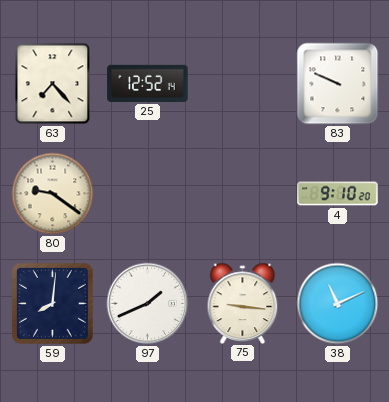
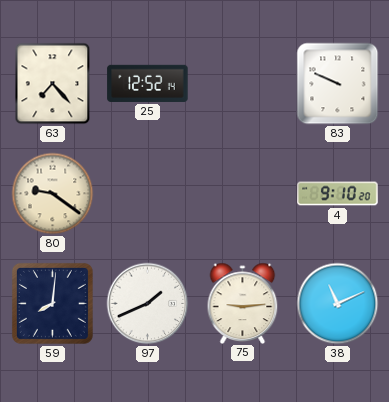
75: 9:16 -> 9:14
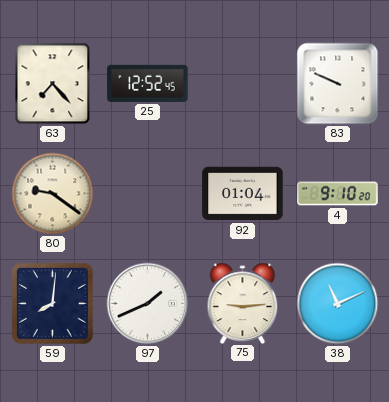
25: 12:52:14 -> 12:52:45
92: none -> 01:04
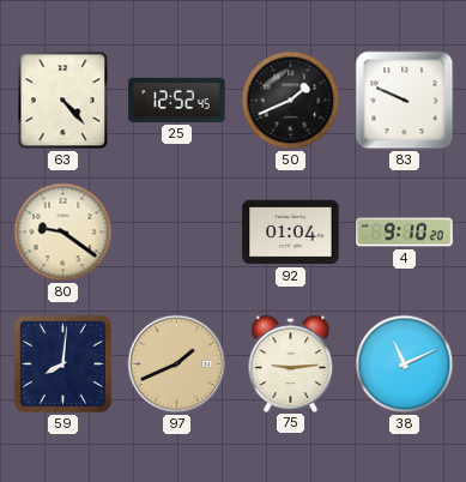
63: 7:23 -> 4:23
50: none -> 1:41
97 dial: white -> champagne
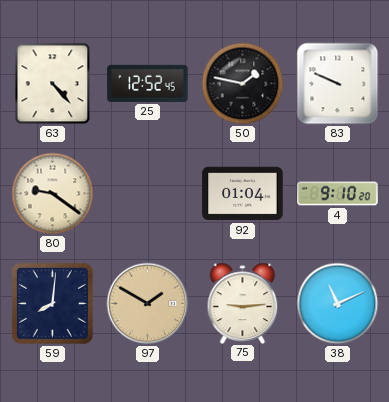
50: 1:41 -> 1:47
97: 1:41 -> 1:50
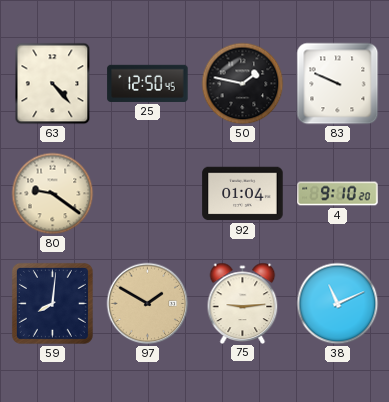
25: 12:52 -> 12:50
